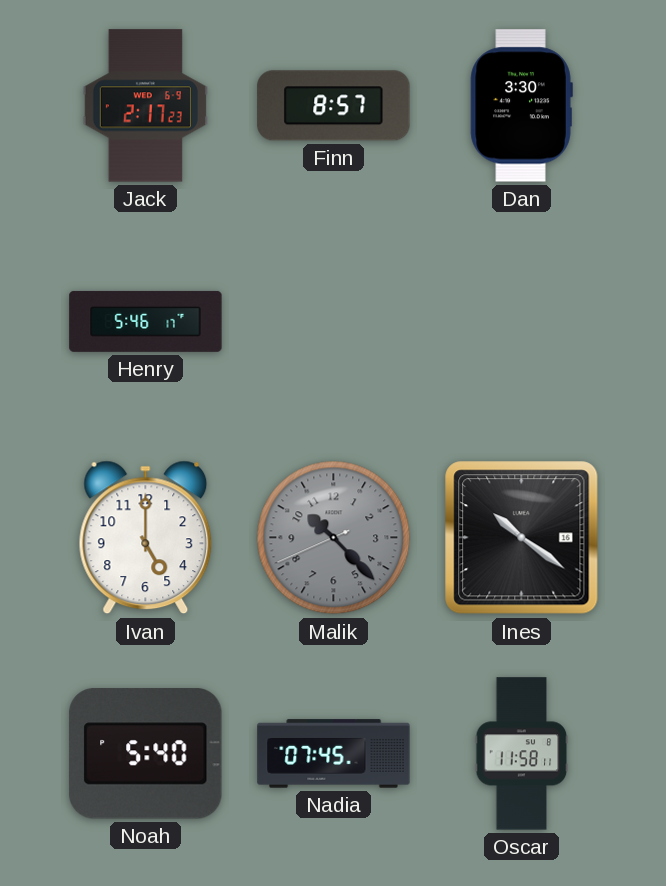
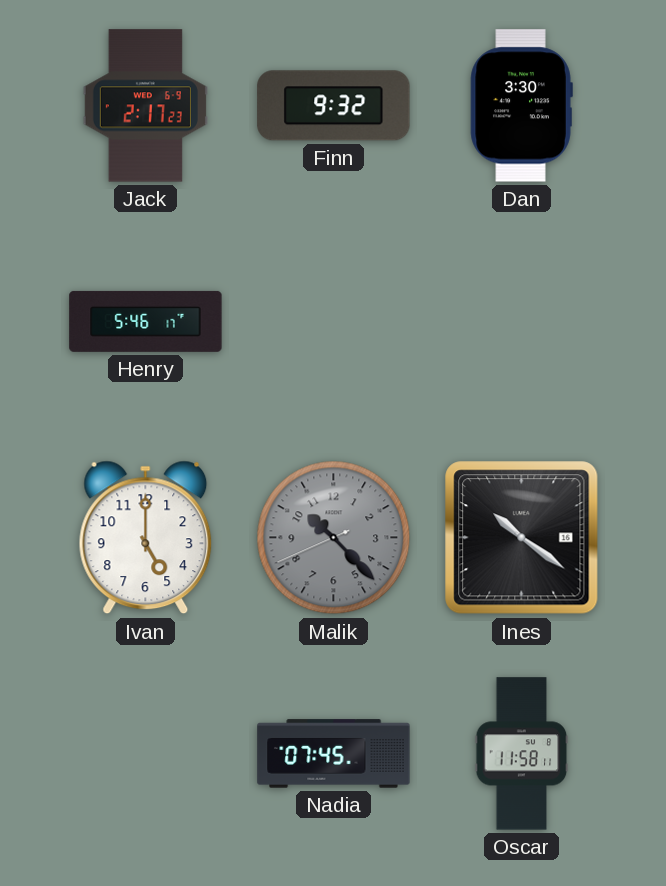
Finn: 8:57 -> 9:32
Noah: 5:40 -> none
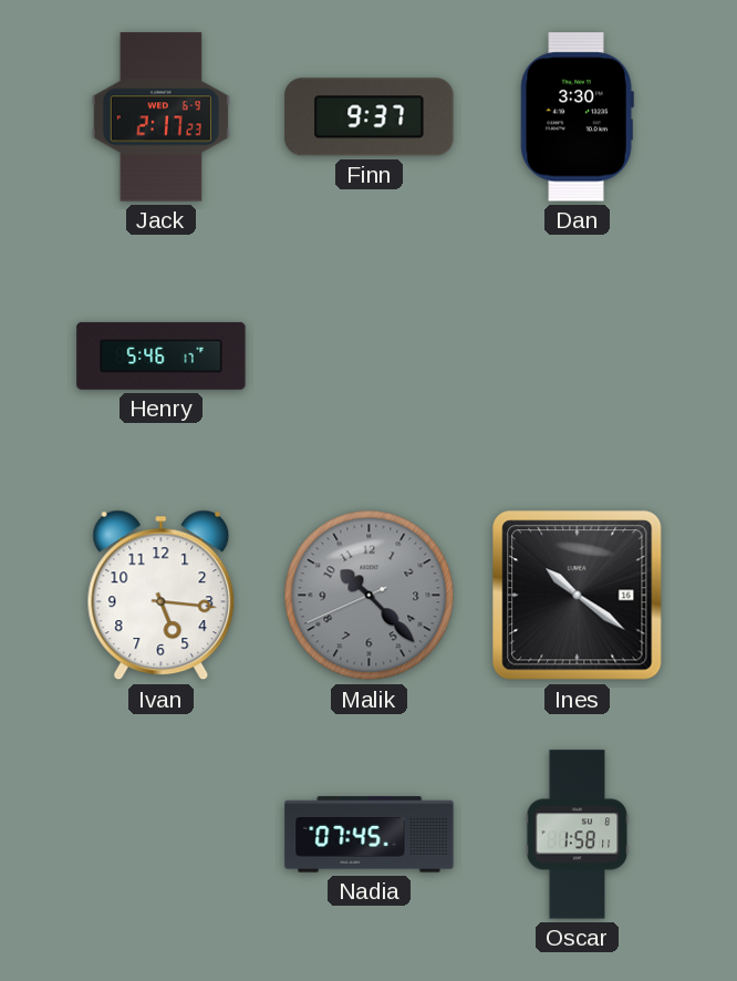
Finn: 9:32 -> 9:37
Ivan: 5:00 -> 5:16
Oscar: 11:58 -> 1:58
